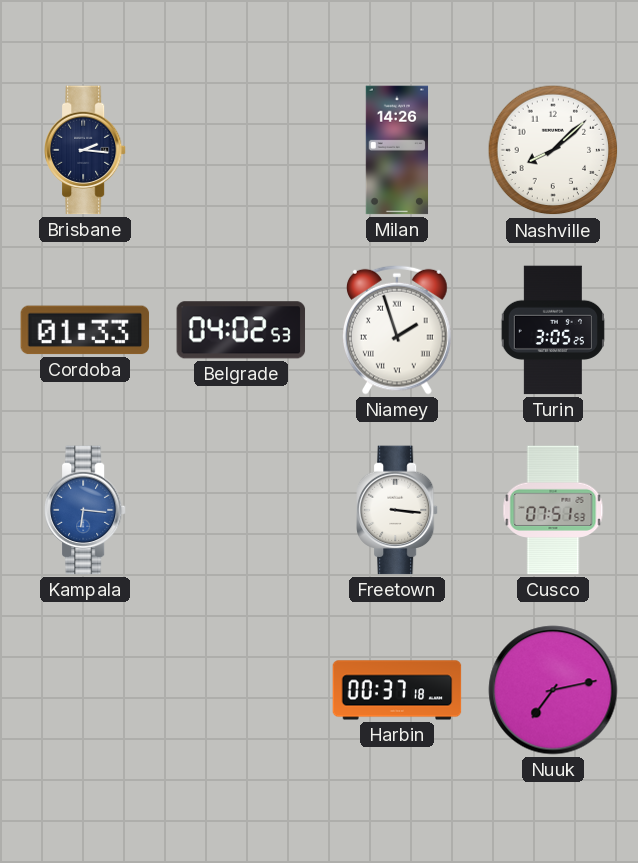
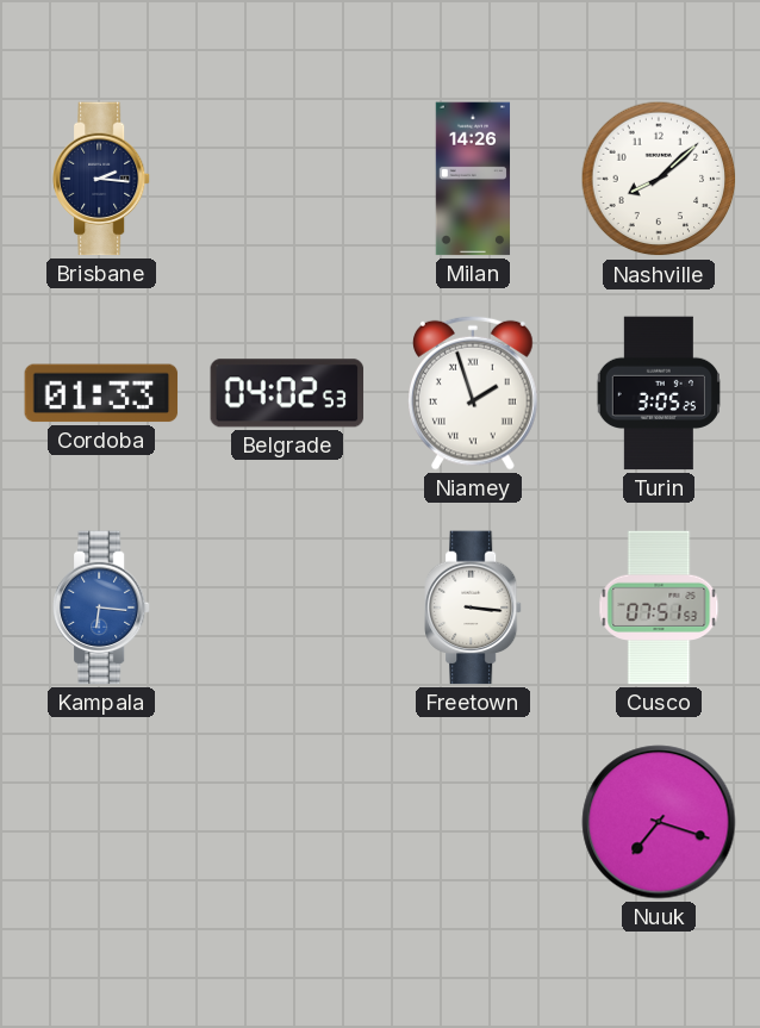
Harbin: 00:37 -> none
Nuuk: 7:13 -> 7:18
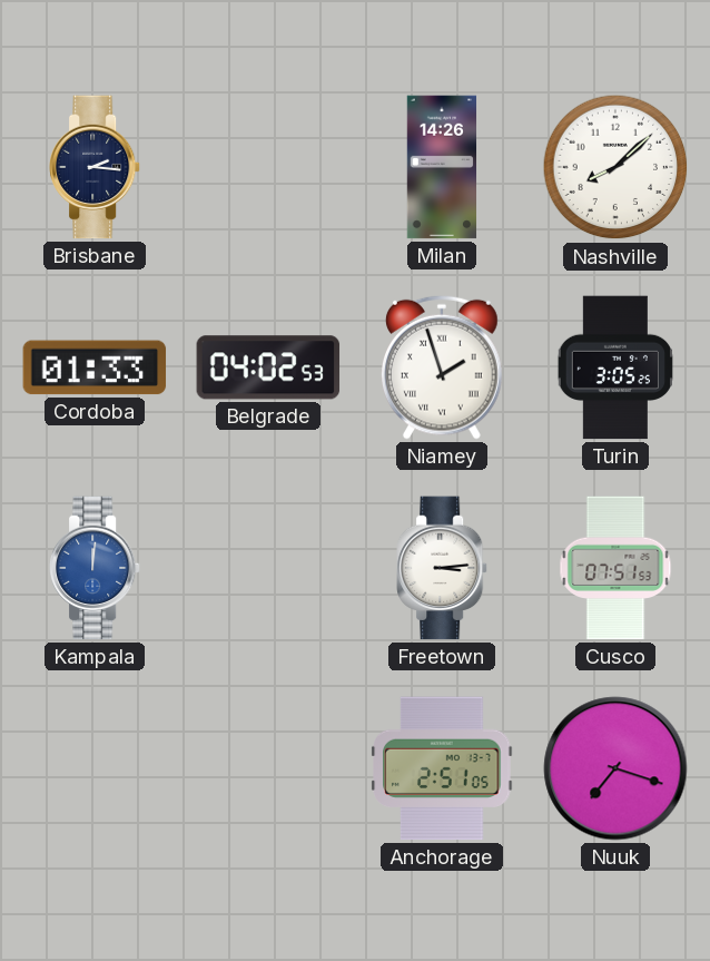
Kampala: 6:16 -> 12:01
Freetown: 3:16 -> 3:14
Anchorage: none -> 2:51
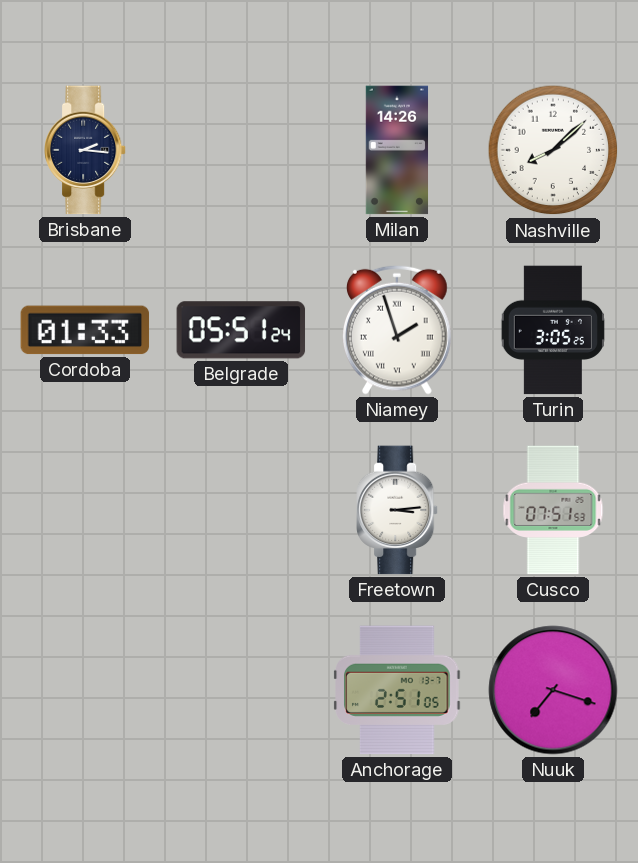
Belgrade: 04:02 -> 05:51
Kampala: 12:01 -> none
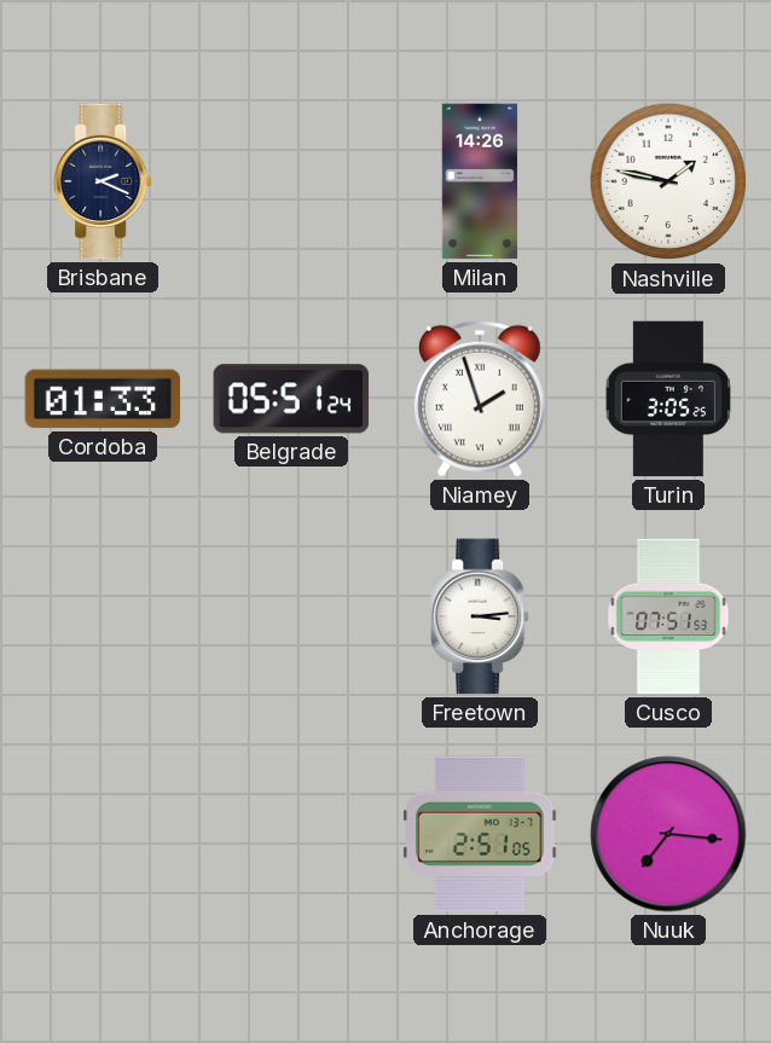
Brisbane: 2:16 -> 2:19
Nashville: 8:08 -> 1:47
Nuuk: 7:18 -> 7:16
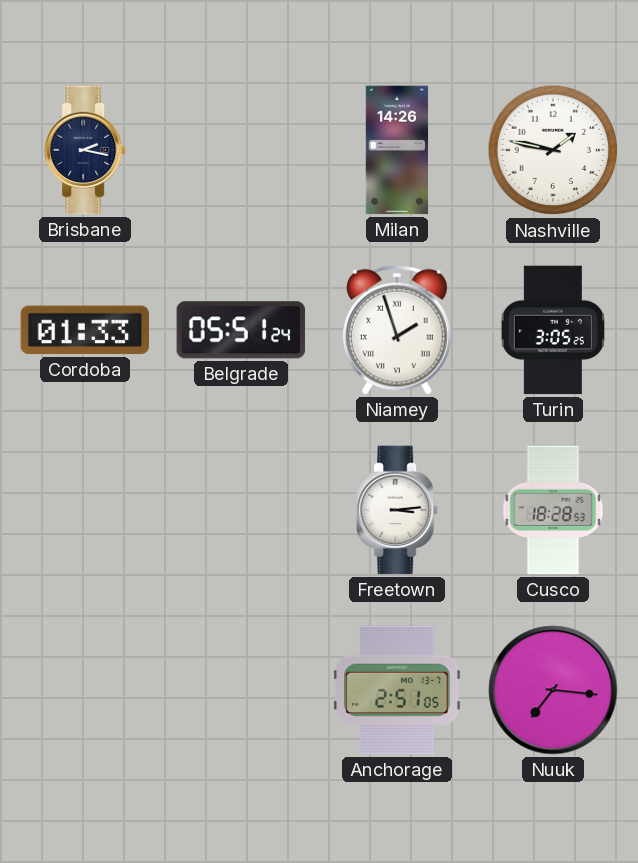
Brisbane: 2:19 -> 2:17
Cusco: 07:51 -> 18:28
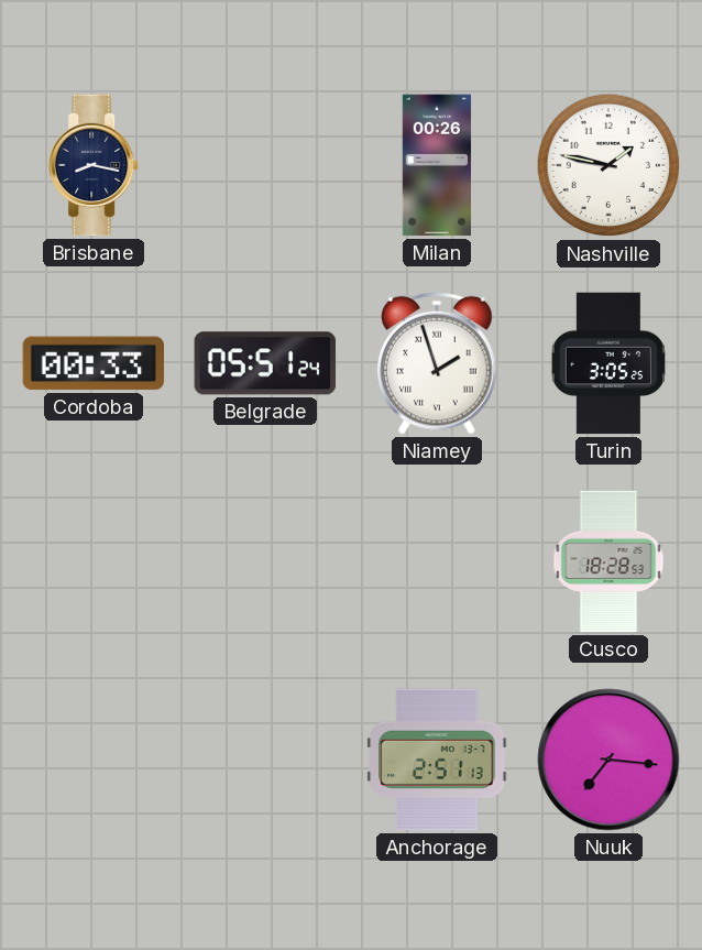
Brisbane: 2:17 -> 8:17
Milan: 14:26 -> 00:26
Cordoba: 01:33 -> 00:33
Freetown: 3:14 -> none
Anchorage: 2:51:05 -> 2:51:13
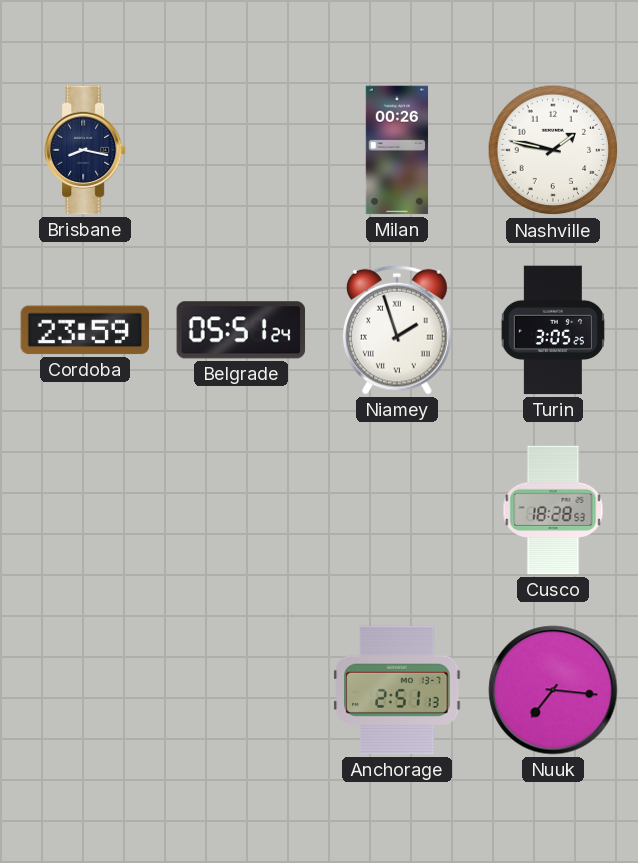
Cordoba: 00:33 -> 23:59
